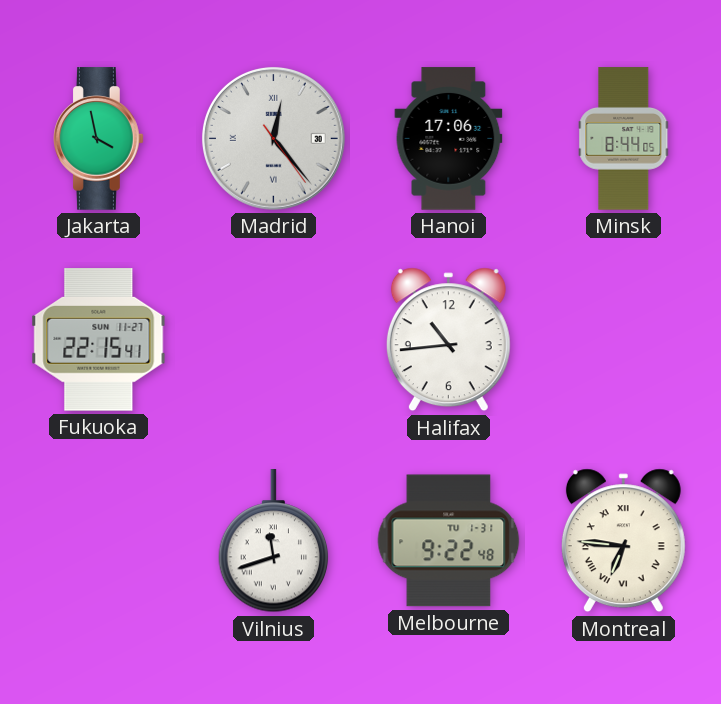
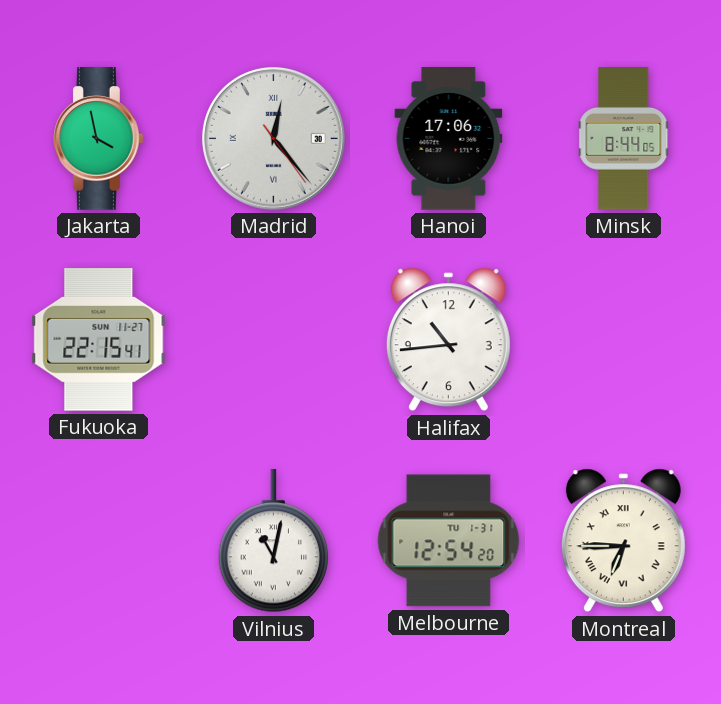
Vilnius: 11:42 -> 11:02
Melbourne: 9:22 -> 12:54
Montreal: 6:46 -> 6:45
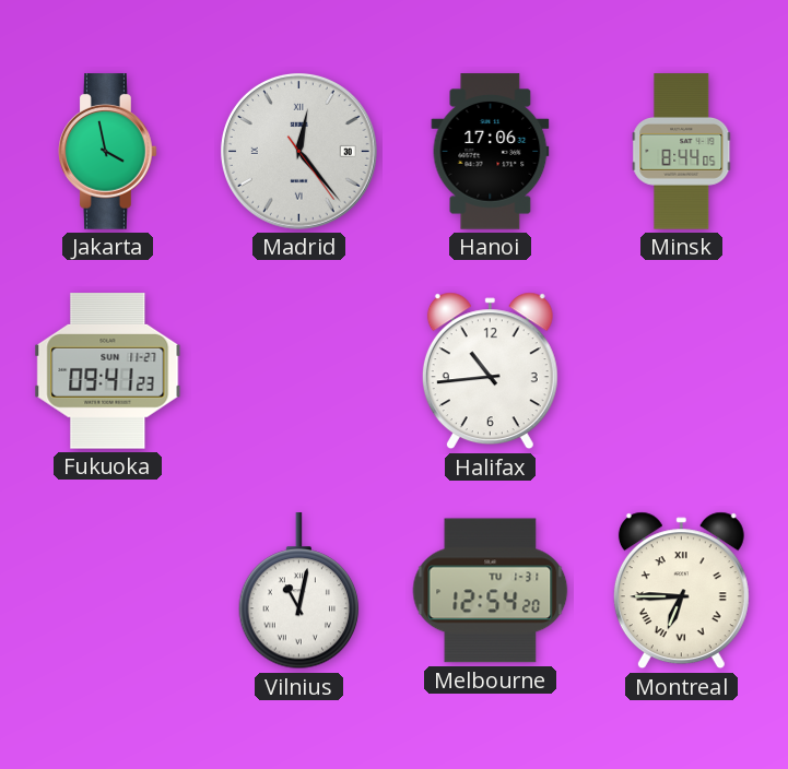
Fukuoka: 22:15 -> 09:41
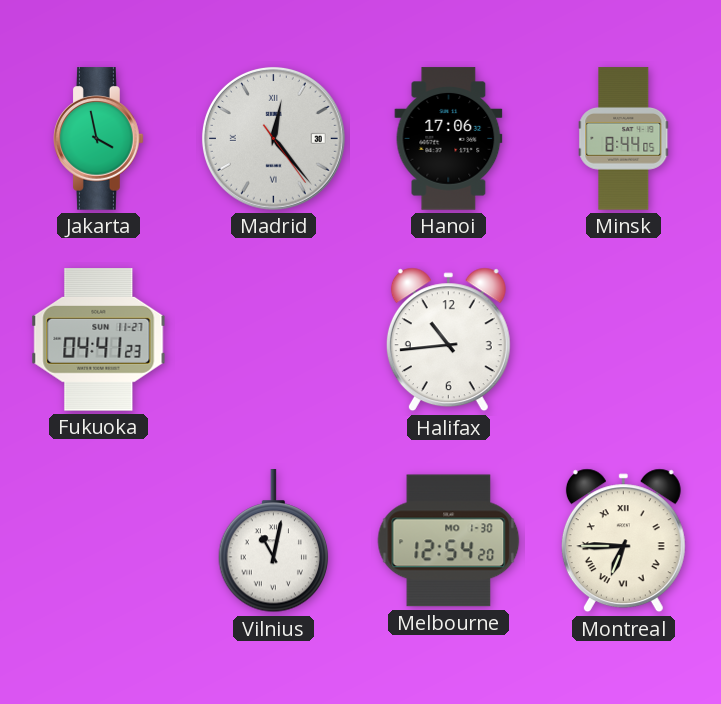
Fukuoka: 09:41 -> 04:41
Melbourne date: TU 1-31 -> MO 1-30
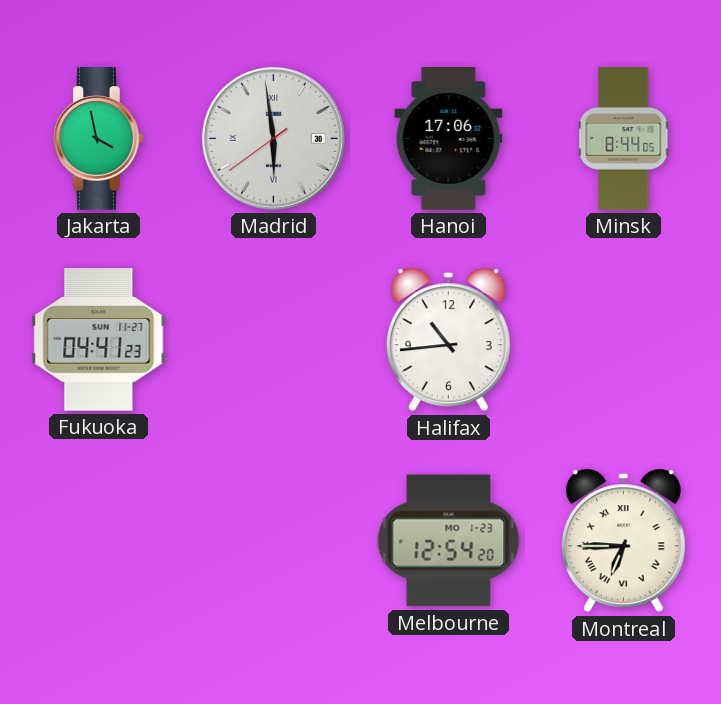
Madrid: 12:23 -> 5:58
Vilnius: 11:02 -> none
Melbourne date: MO 1-30 -> MO 1-23
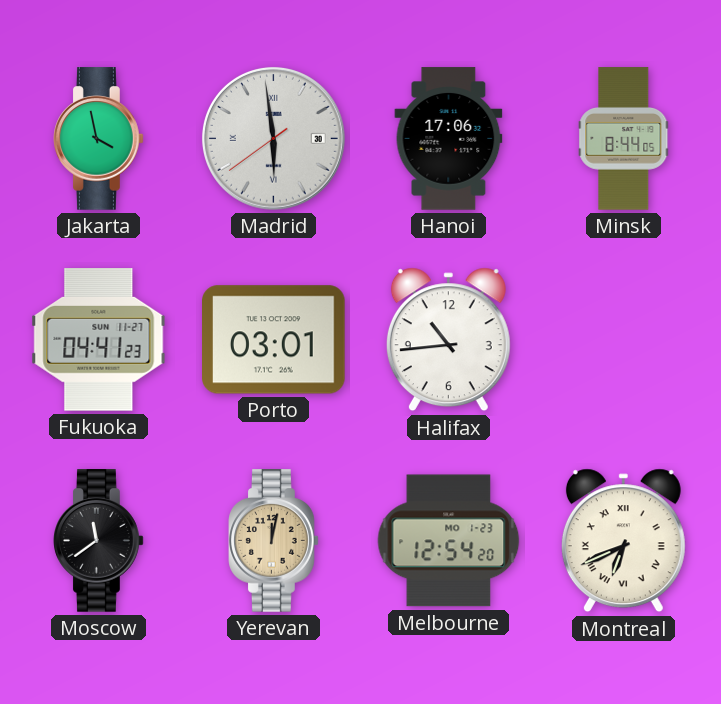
Porto: none -> 03:01
Moscow: none -> 11:39
Yerevan: none -> 12:02
Montreal: 6:45 -> 6:41
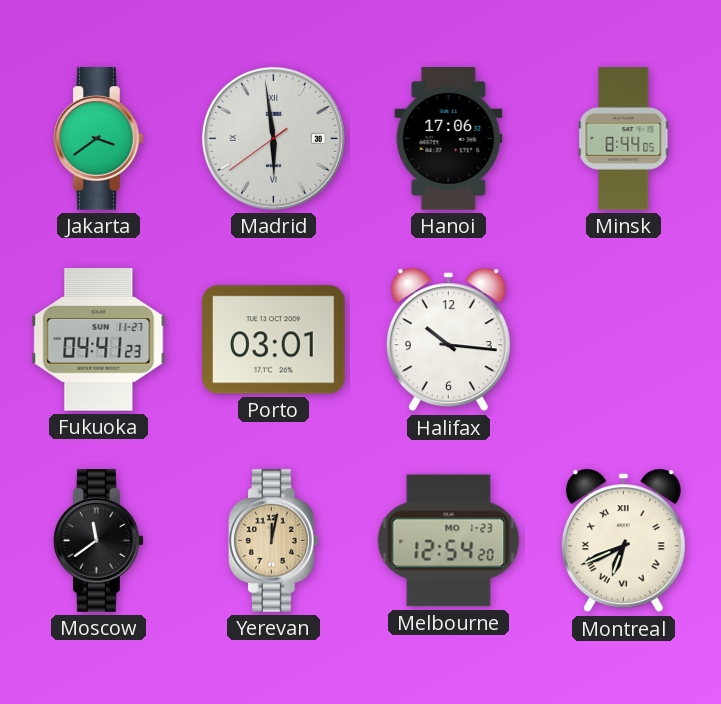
Jakarta: 3:58 -> 3:39
Halifax: 10:44 -> 10:16
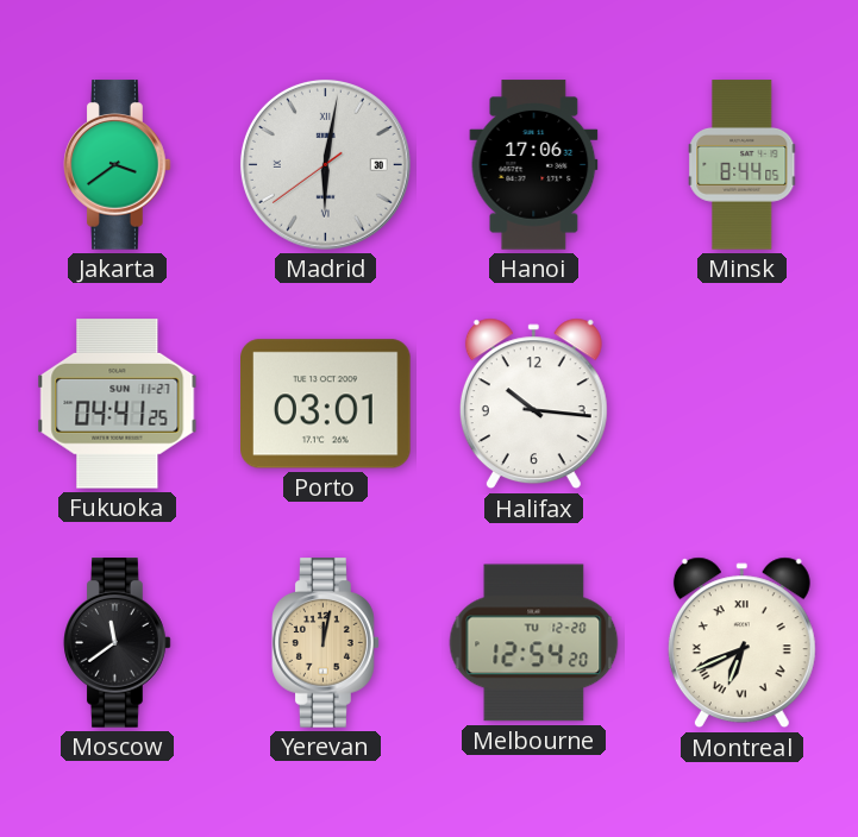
Madrid: 5:58 -> 6:01
Fukuoka: 04:41:23 -> 04:41:25
Melbourne date: MO 1-23 -> TU 12-20
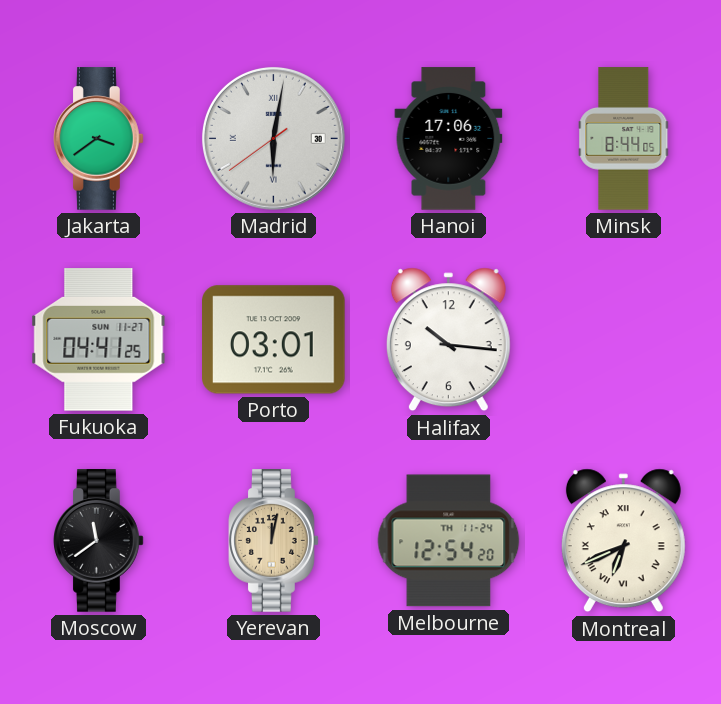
Melbourne date: TU 12-20 -> TH 11-24
